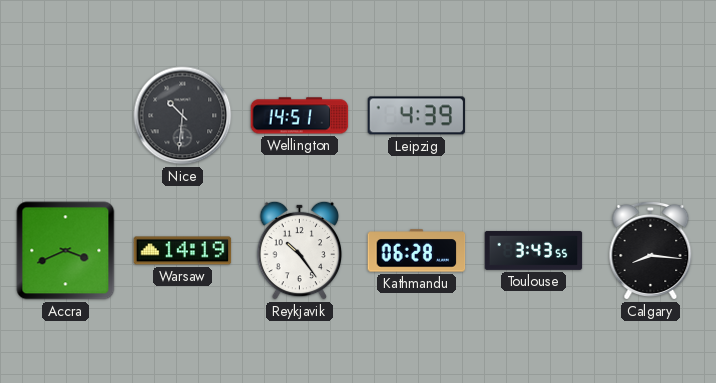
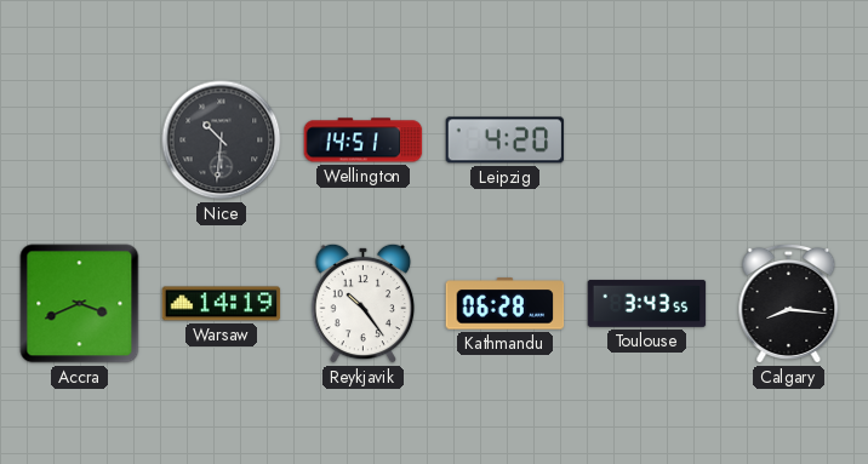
Leipzig: 4:39 -> 4:20
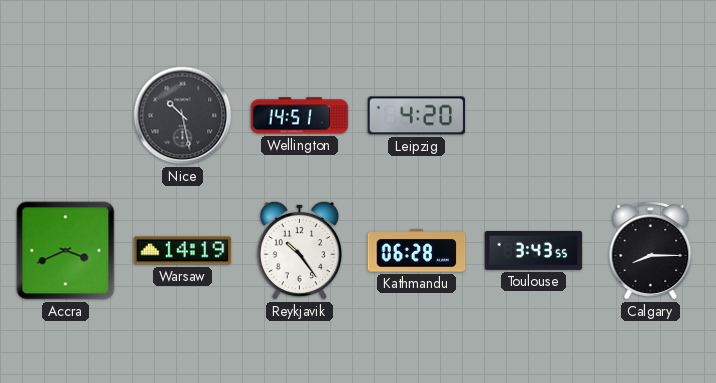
Nice: 10:31 -> 10:28
Calgary: 8:16 -> 8:15
